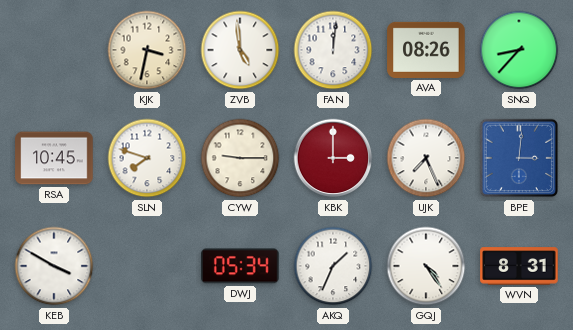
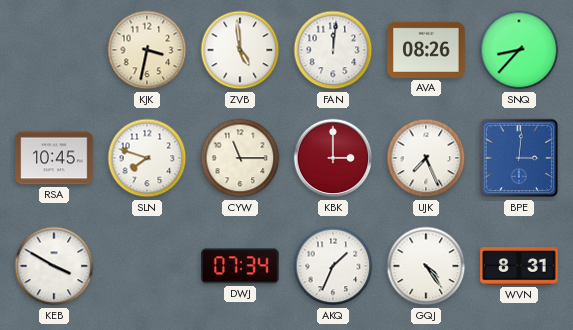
CYW: 9:15 -> 11:15
DWJ: 05:34 -> 07:34
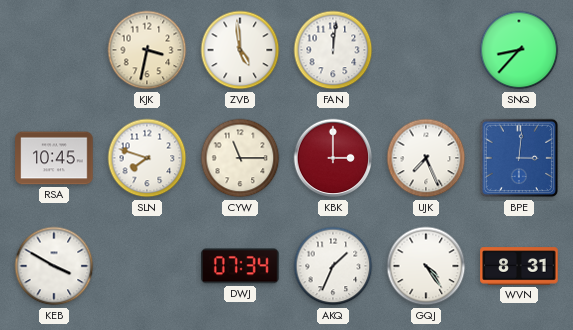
AVA: 08:26 -> none
